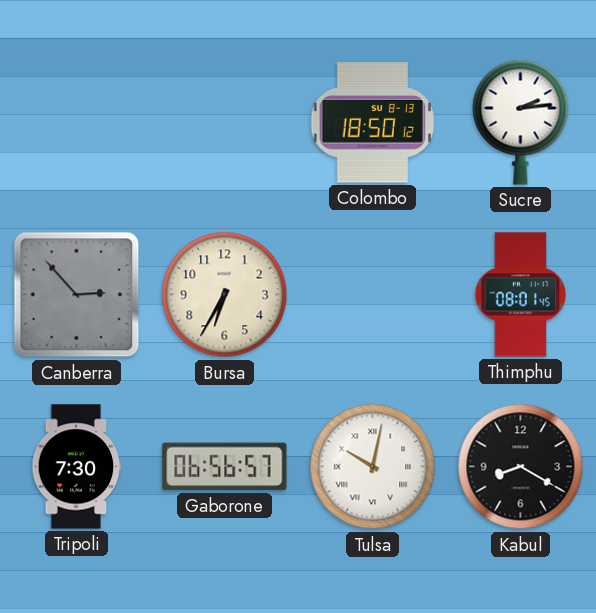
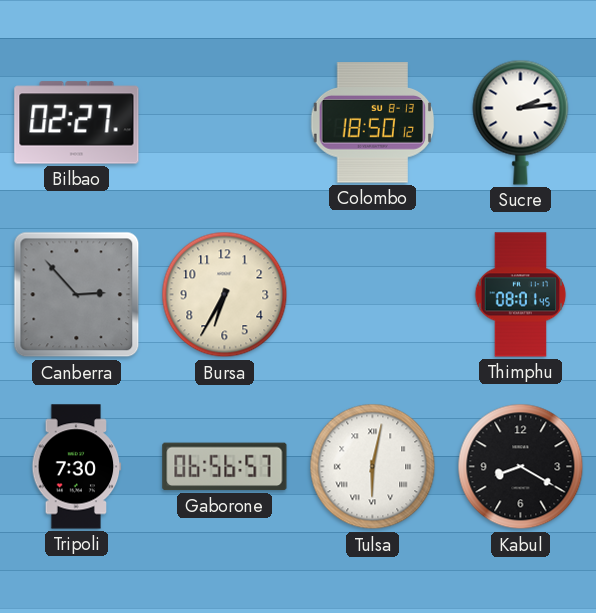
Bilbao: none -> 02:27
Tulsa: 10:02 -> 6:02
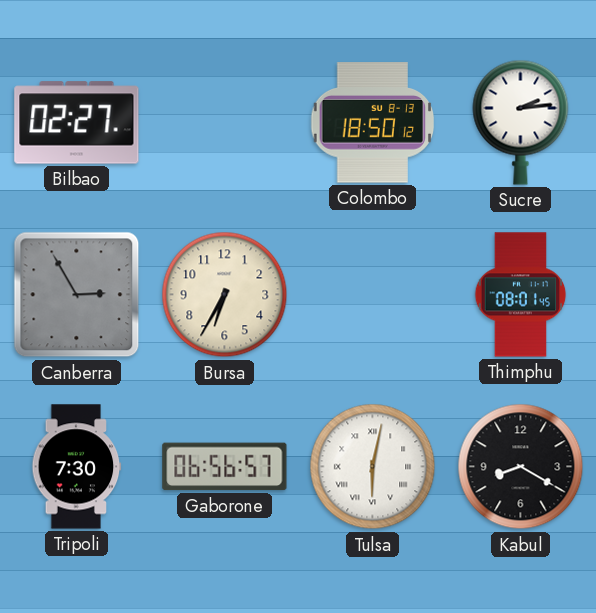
Canberra: 2:53 -> 2:55
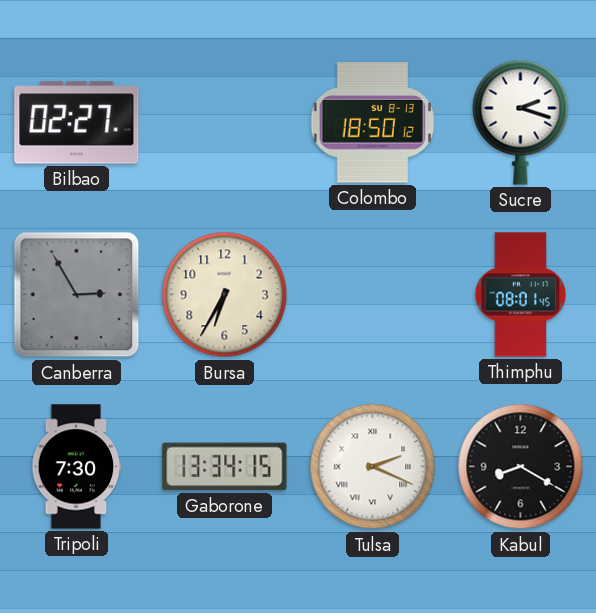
Sucre: 2:14 -> 2:18
Gaborone: 06:56 -> 13:34
Tulsa: 6:02 -> 2:19
